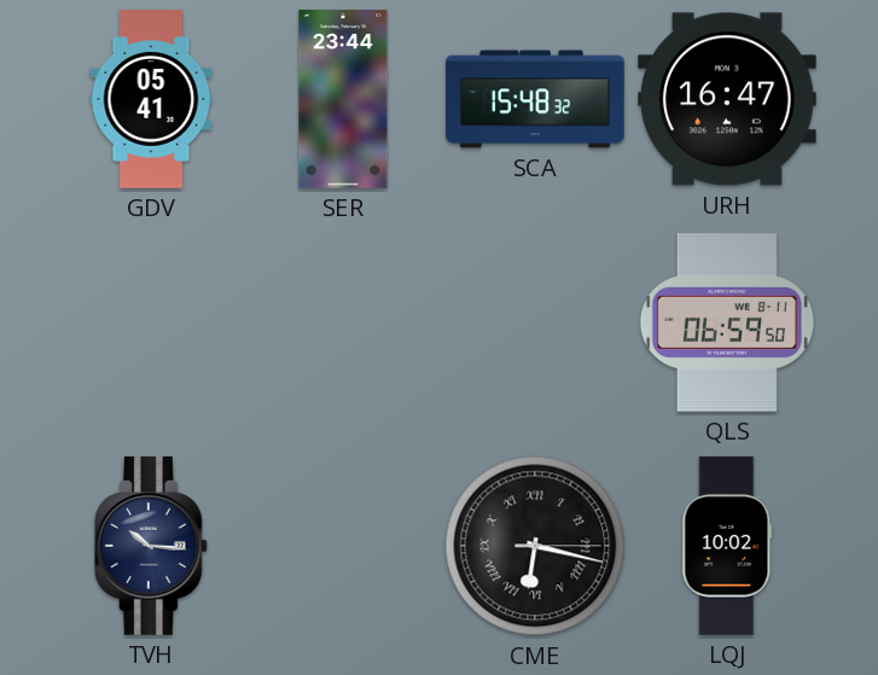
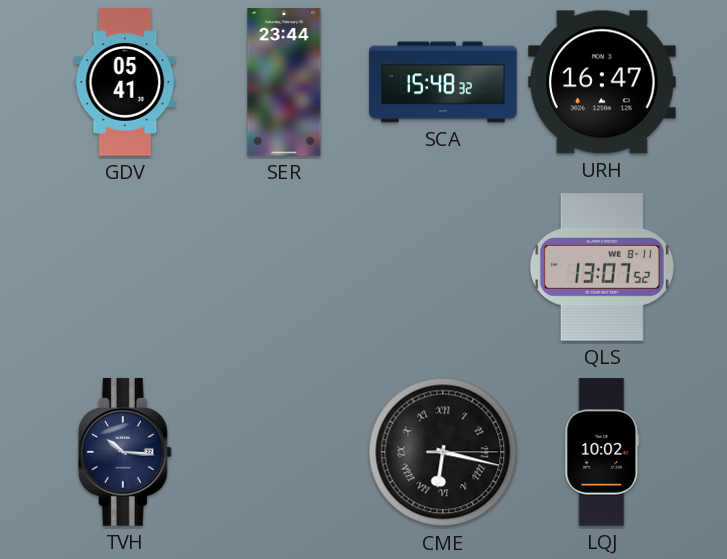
QLS: 06:59 -> 13:07
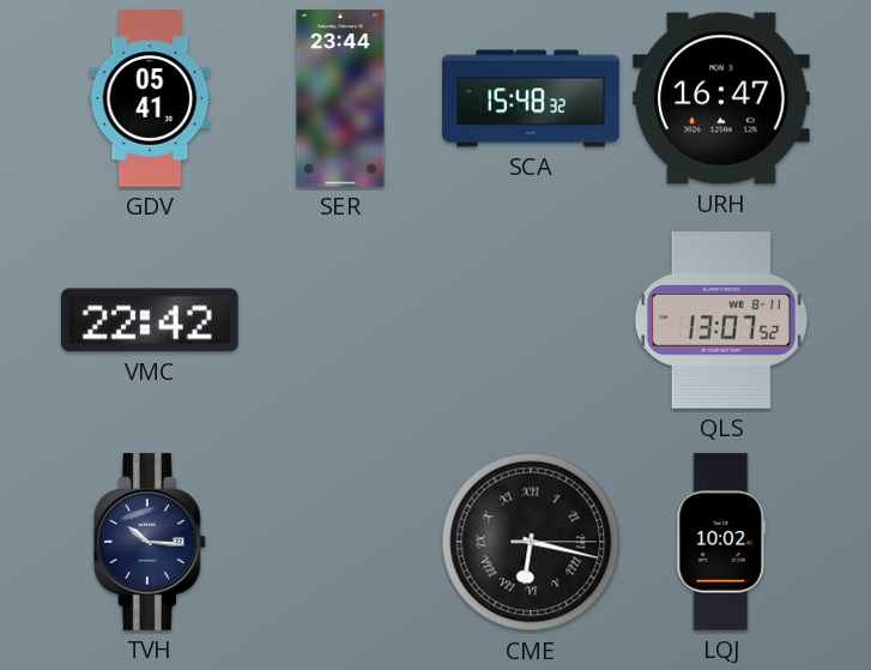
VMC: none -> 22:42
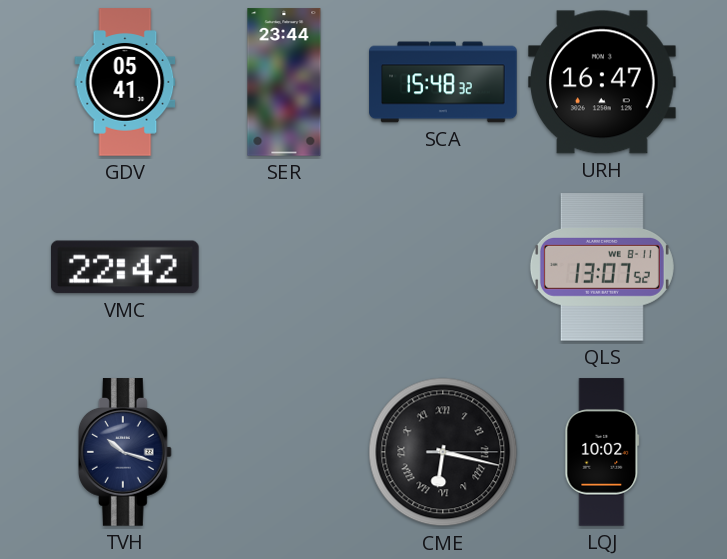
TVH: 10:16 -> 10:18
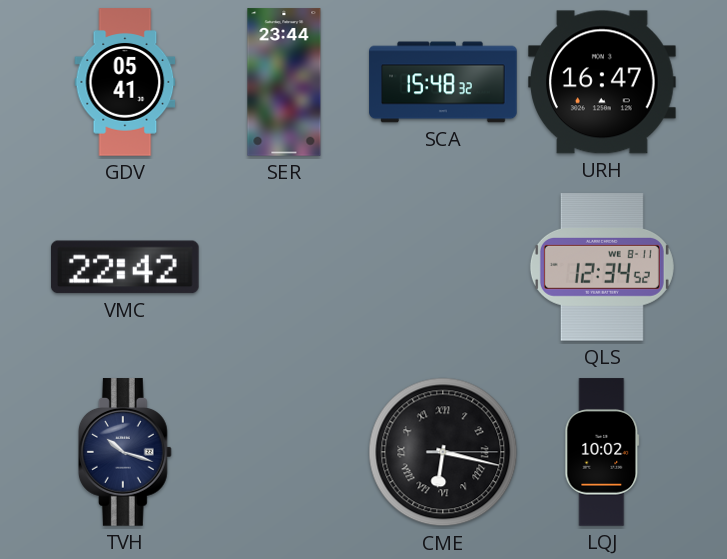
QLS: 13:07 -> 12:34
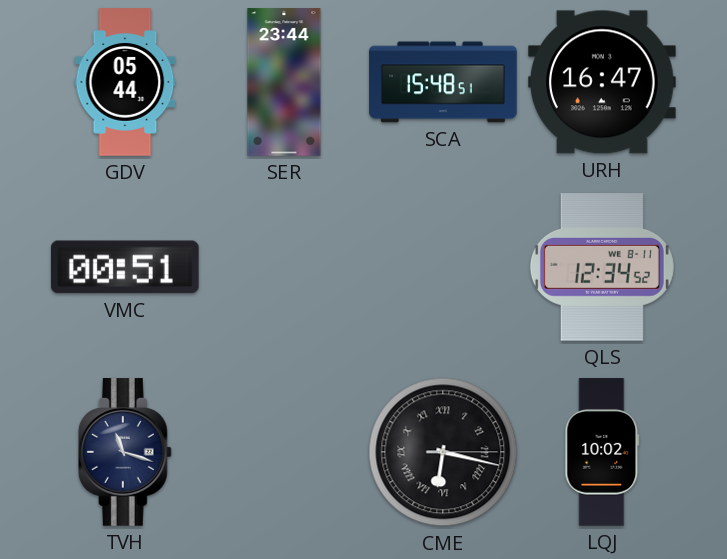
GDV: 05:41 -> 05:44
SCA: 15:48:32 -> 15:48:51
VMC: 22:42 -> 00:51
TVH: 10:18 -> 11:18
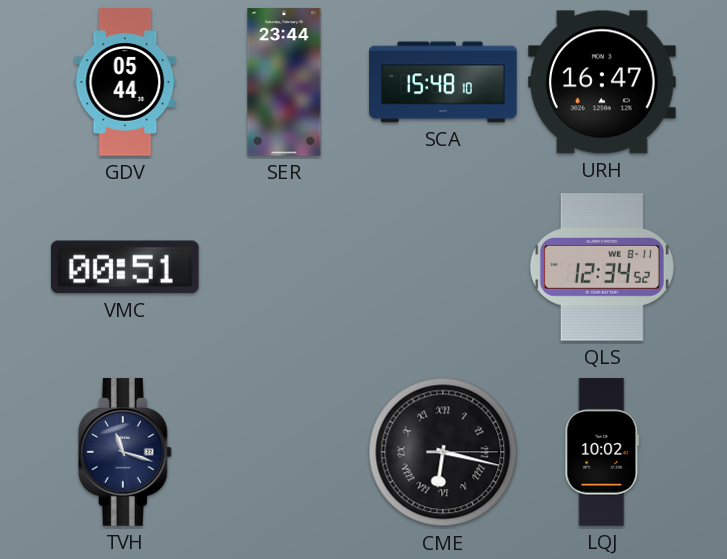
SCA: 15:48:51 -> 15:48:10
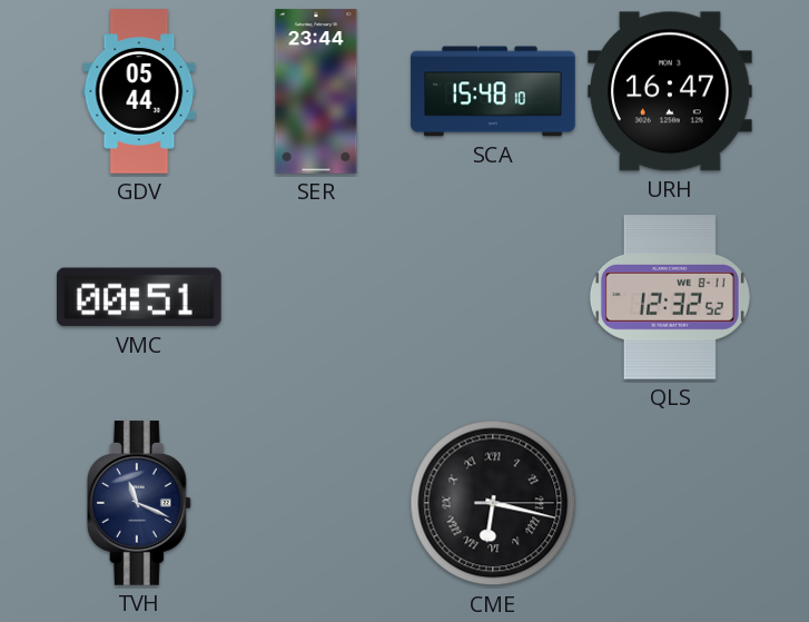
QLS: 12:34 -> 12:32
TVH: 11:18 -> 11:19
LQJ: 10:02 -> none
